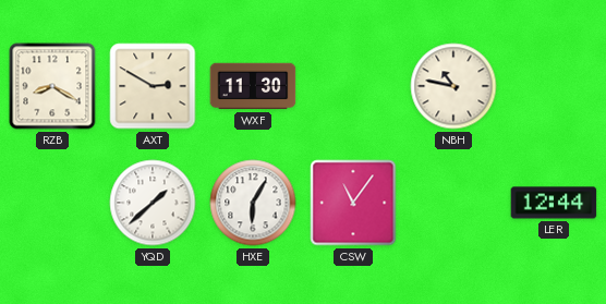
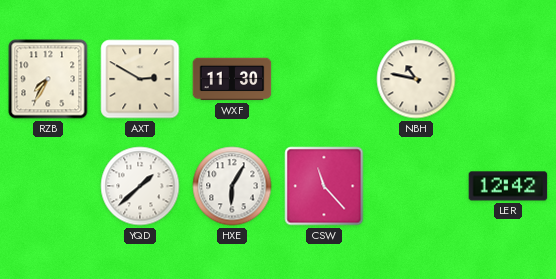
RZB: 8:20 -> 7:35
CSW: 11:06 -> 11:23
LER: 12:44 -> 12:42
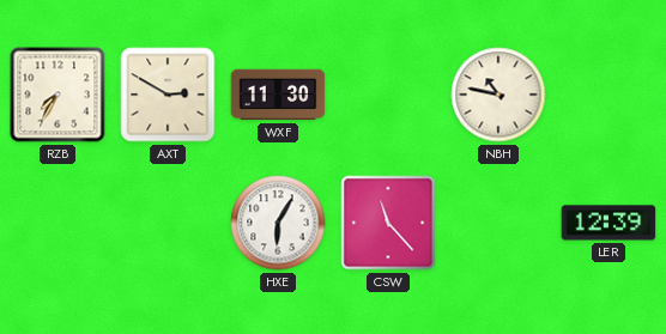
YQD: 1:38 -> none
LER: 12:42 -> 12:39
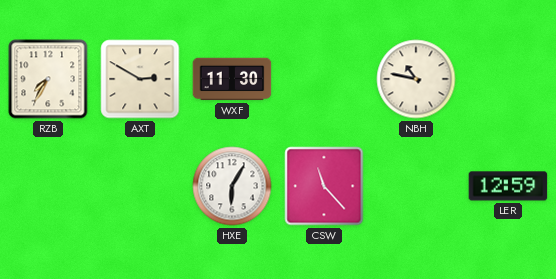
LER: 12:39 -> 12:59
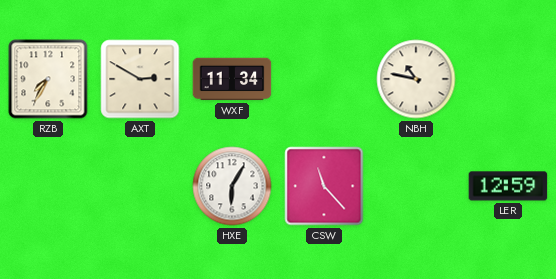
WXF: 11:30 -> 11:34
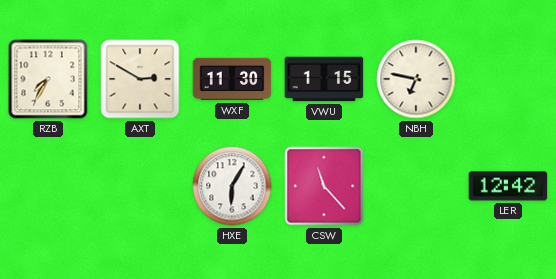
WXF: 11:34 -> 11:30
VWU: none -> 1:15
NBH: 10:47 -> 6:47
LER: 12:59 -> 12:42
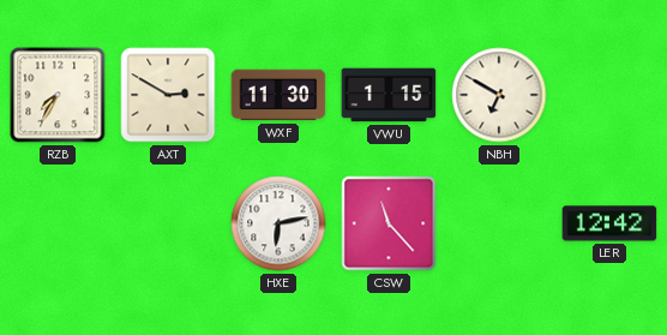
NBH: 6:47 -> 6:50
HXE: 6:05 -> 6:13
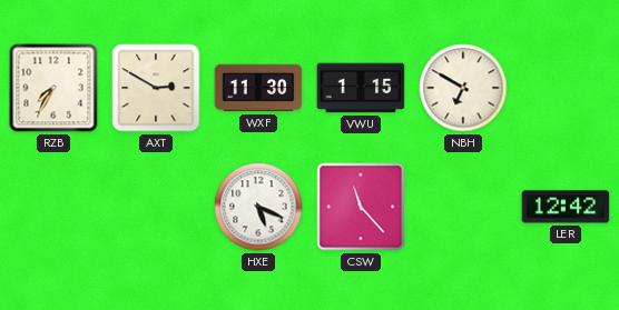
HXE: 6:13 -> 5:19
